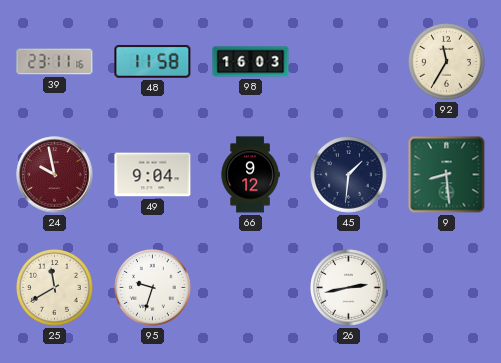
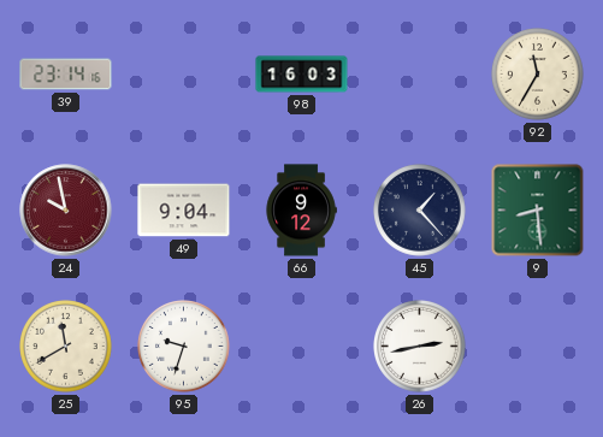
39: 23:11 -> 23:14
48: 11:58 -> none
45: 1:31 -> 1:23
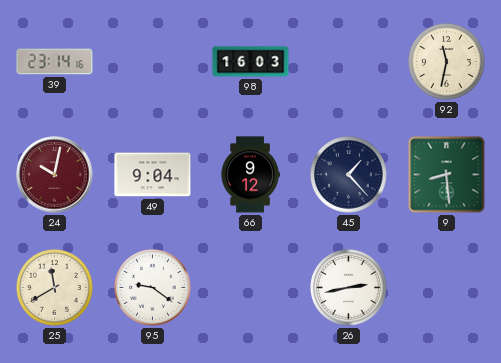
92: 11:35 -> 11:32
24: 9:58 -> 10:02
95: 9:33 -> 9:21
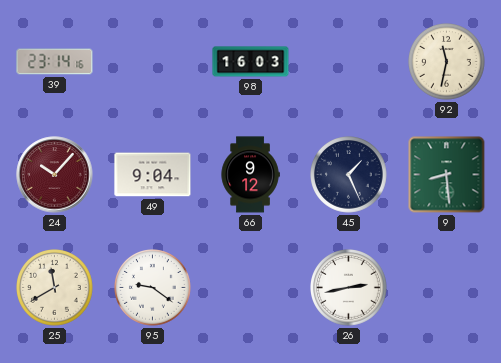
24: 10:02 -> 10:07
45: 1:23 -> 1:26
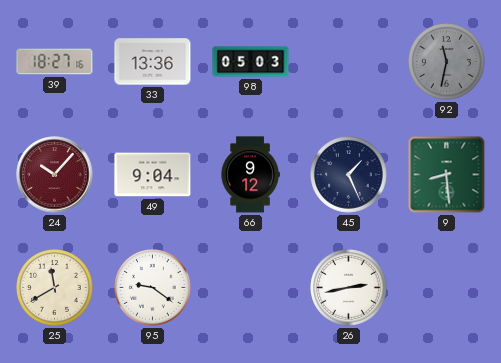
39: 23:14 -> 18:27
33: none -> 13:36
98: 16:03 -> 05:03
92 dial: cream -> grey
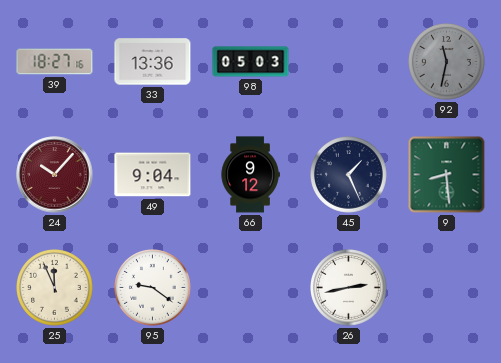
25: 11:40 -> 11:56
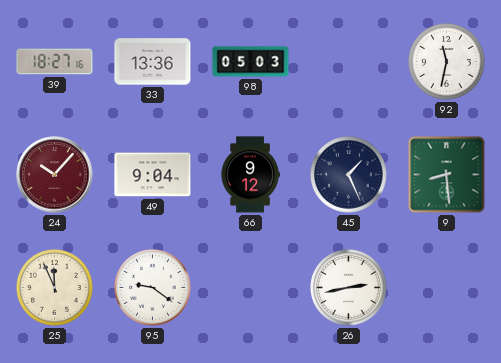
92 dial: grey -> white
